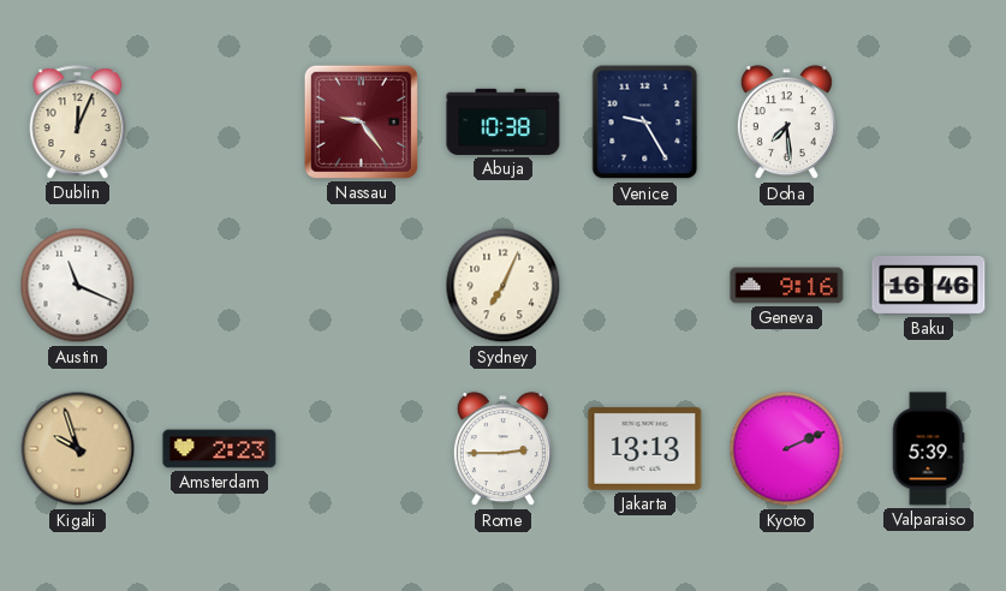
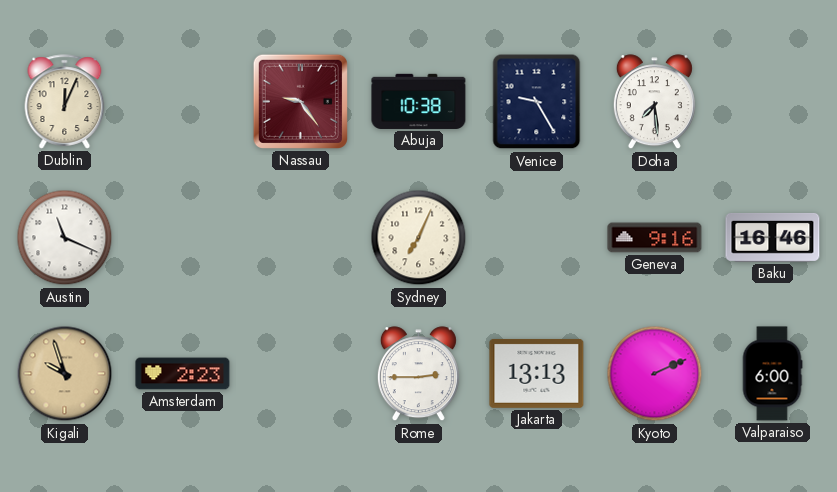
Valparaiso: 5:39 -> 6:00
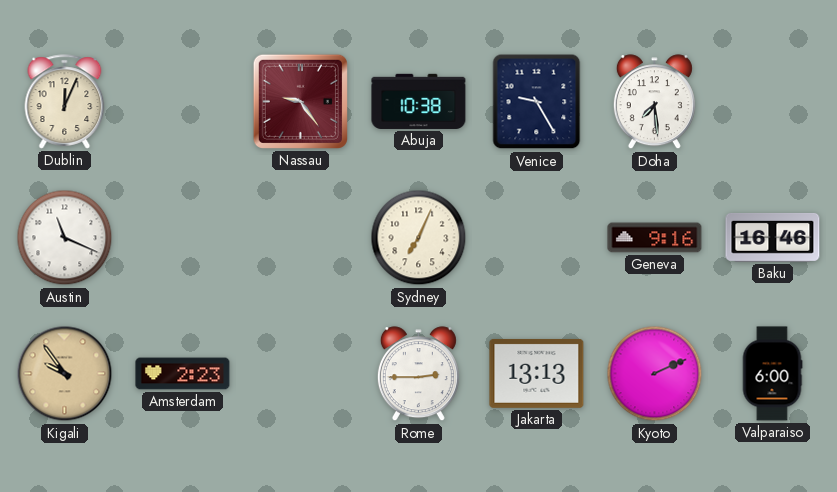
Kigali: 9:57 -> 9:54
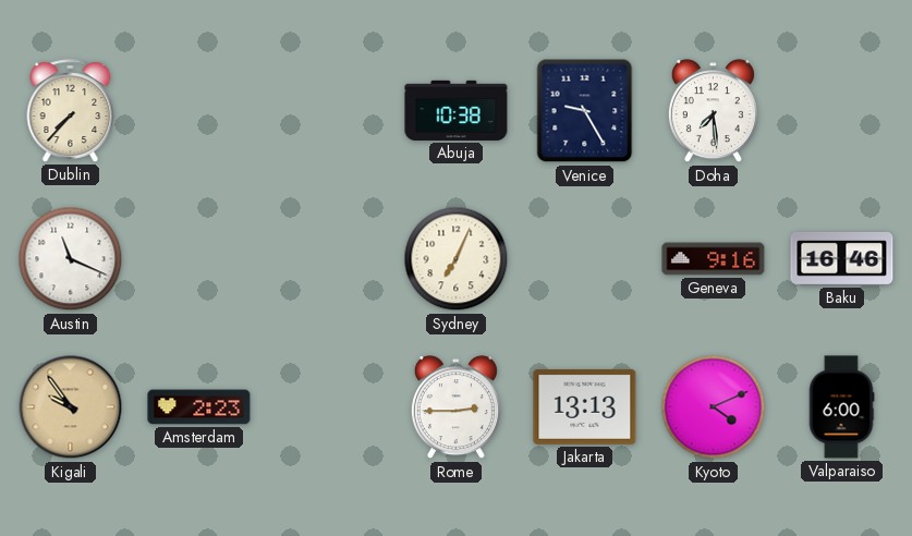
Dublin: 12:04 -> 7:37
Nassau: 9:24 -> none
Kyoto: 2:11 -> 4:11
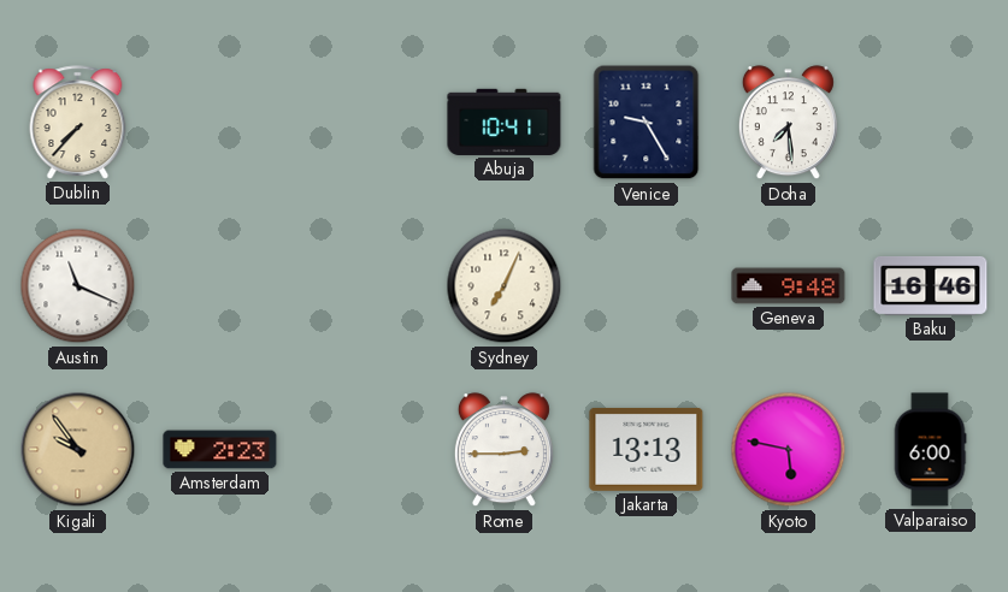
Abuja: 10:38 -> 10:41
Geneva: 9:16 -> 9:48
Kyoto: 4:11 -> 5:47
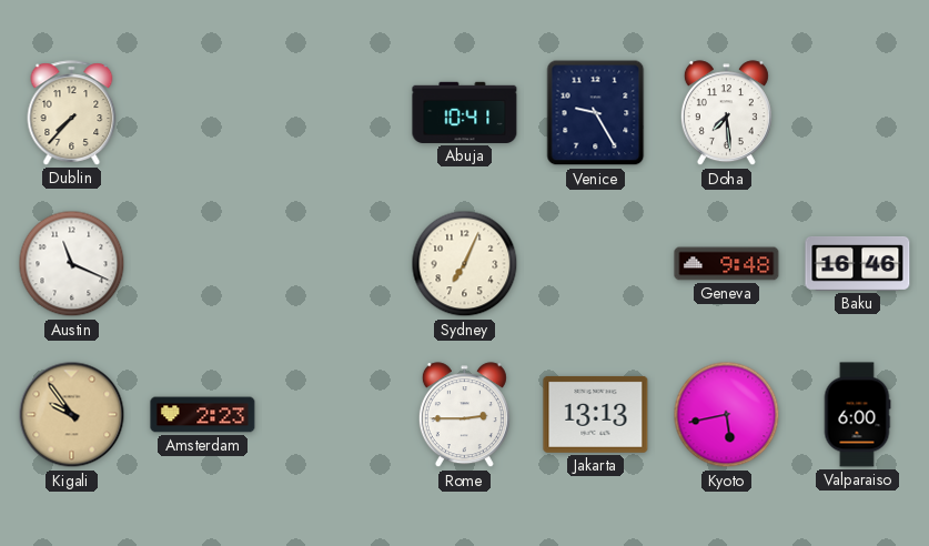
Kyoto: 5:47 -> 5:43
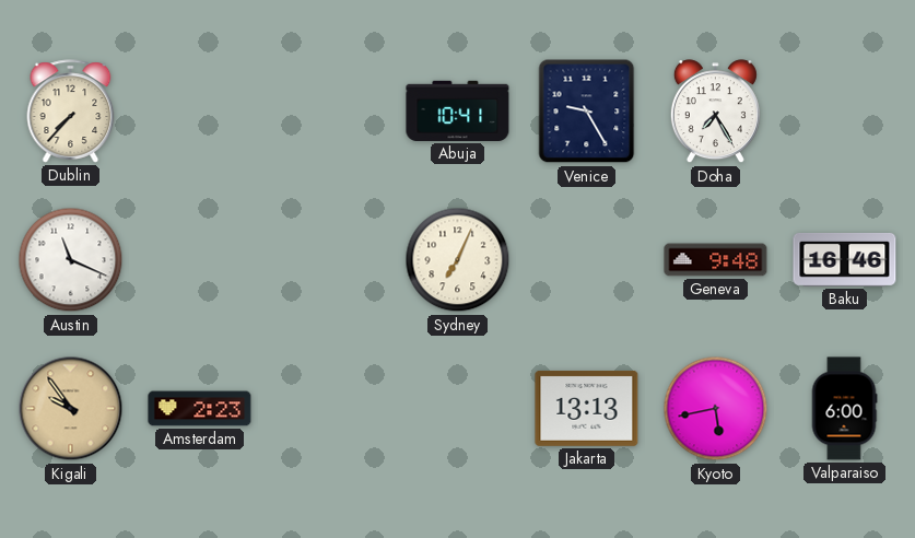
Doha: 7:29 -> 7:25
Rome: 2:45 -> none
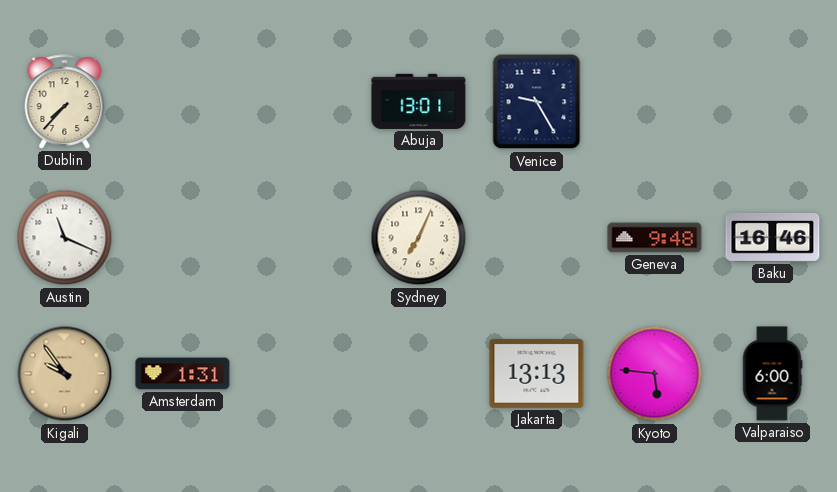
Abuja: 10:41 -> 13:01
Doha: 7:25 -> none
Amsterdam: 2:23 -> 1:31
Kyoto: 5:43 -> 5:46
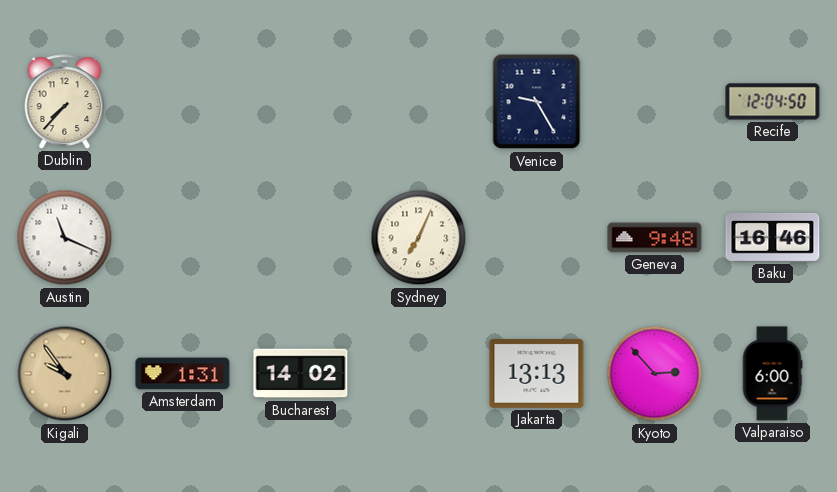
Abuja: 13:01 -> none
Recife: none -> 12:04
Bucharest: none -> 14:02
Kyoto: 5:46 -> 2:53
